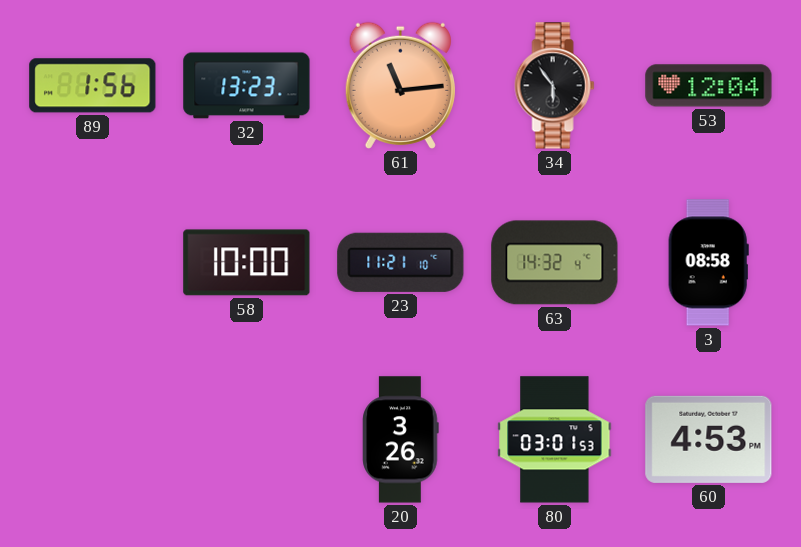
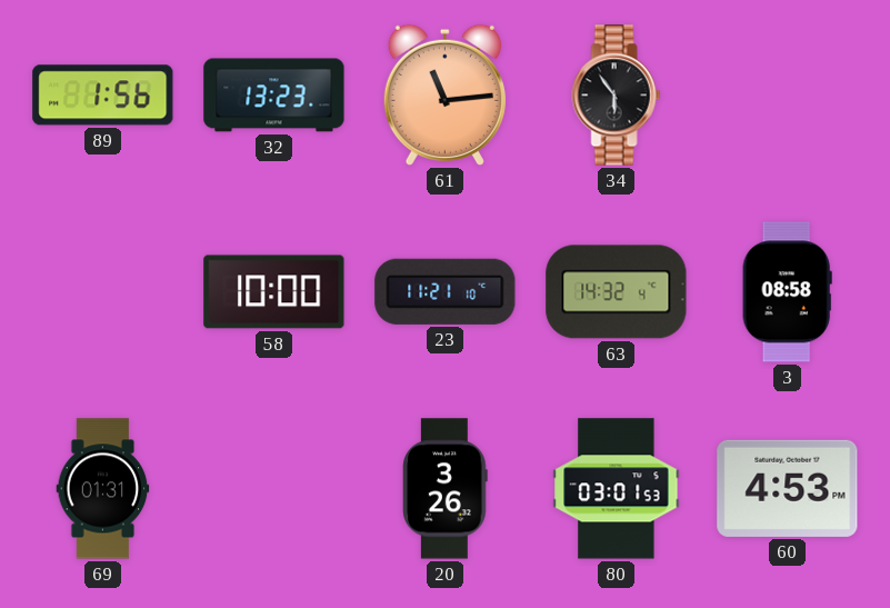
53: 12:04 -> none
69: none -> 01:31
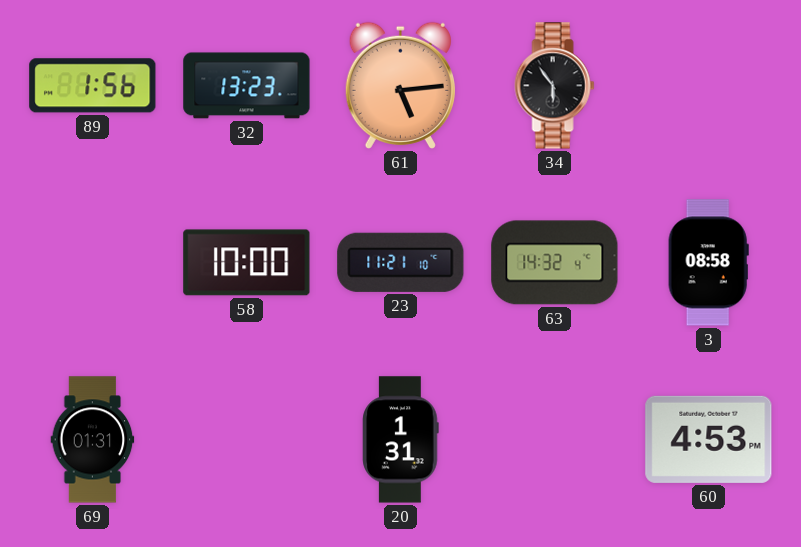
61: 11:14 -> 5:14
20: 3:26 -> 1:31
80: 03:01 -> none
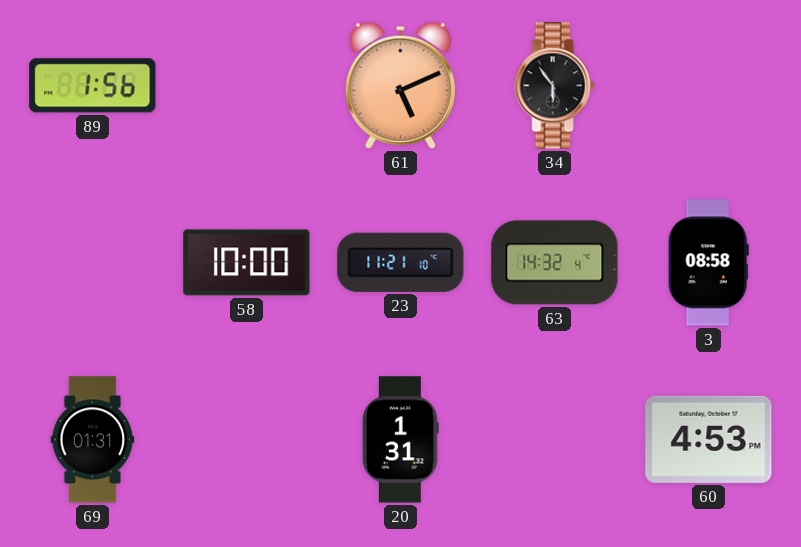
32: 13:23 -> none
61: 5:14 -> 5:11
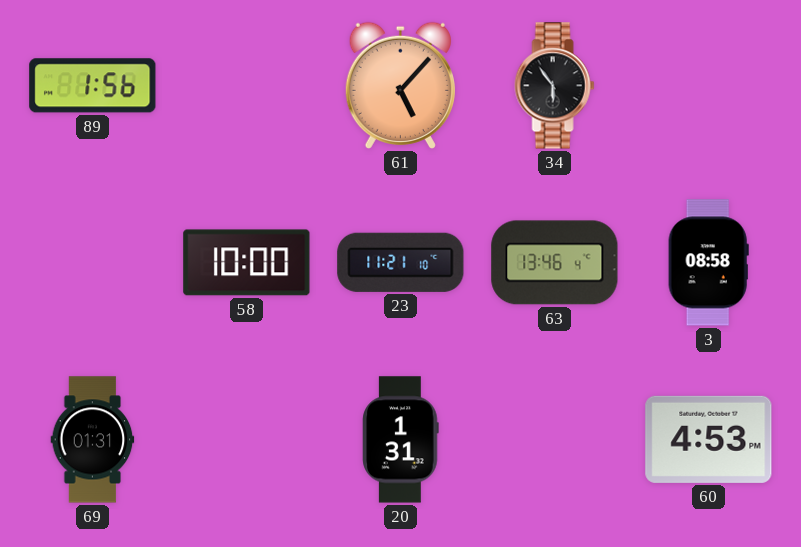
61: 5:11 -> 5:07
63: 14:32 -> 13:46
